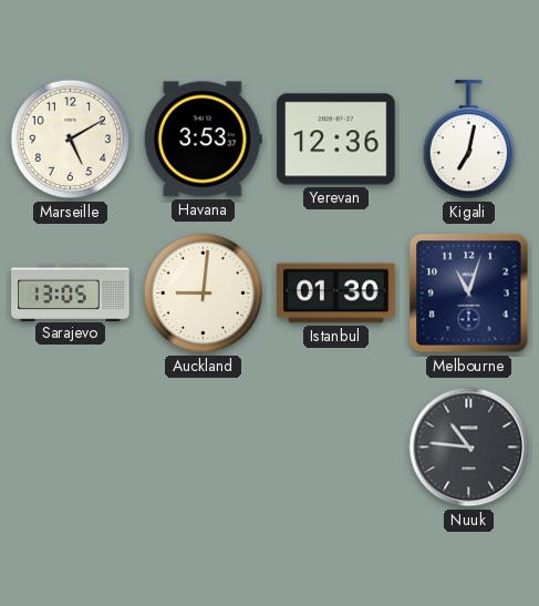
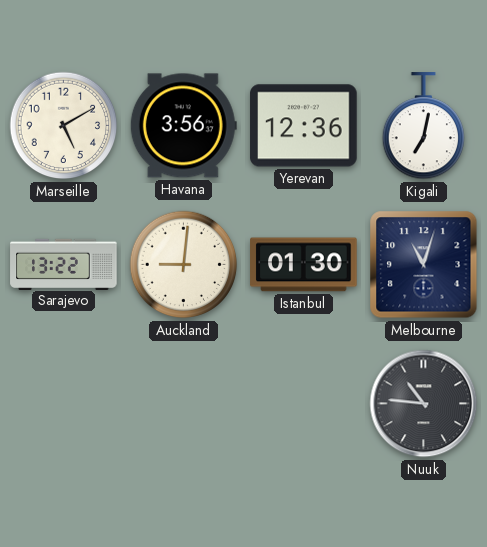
Havana: 3:53 -> 3:56
Sarajevo: 13:05 -> 13:22
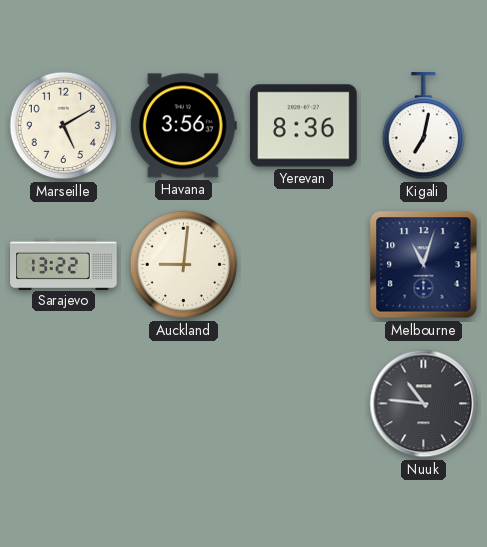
Yerevan: 12:36 -> 8:36
Istanbul: 01:30 -> none
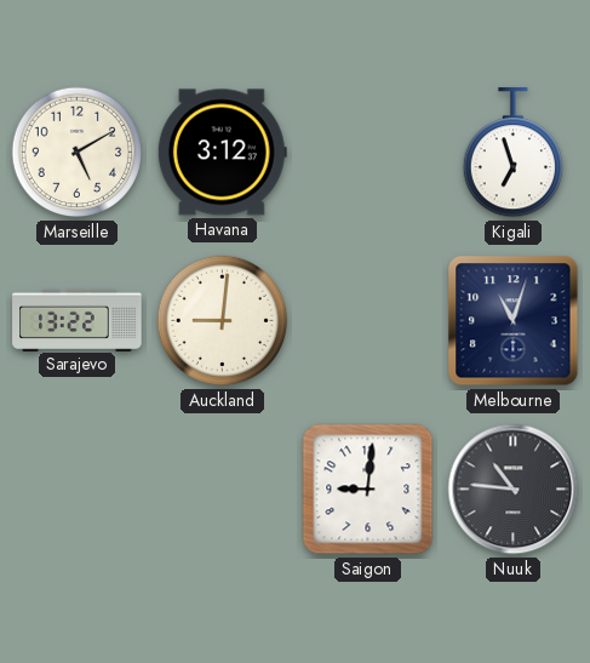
Havana: 3:56 -> 3:12
Yerevan: 8:36 -> none
Kigali: 7:02 -> 6:57
Saigon: none -> 9:01
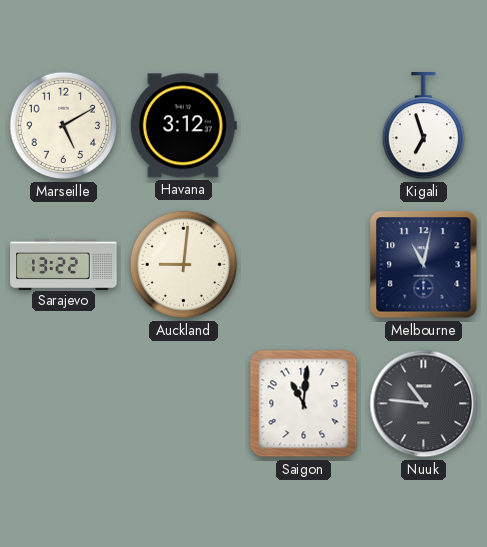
Melbourne: 11:03 -> 11:02
Saigon: 9:01 -> 11:01
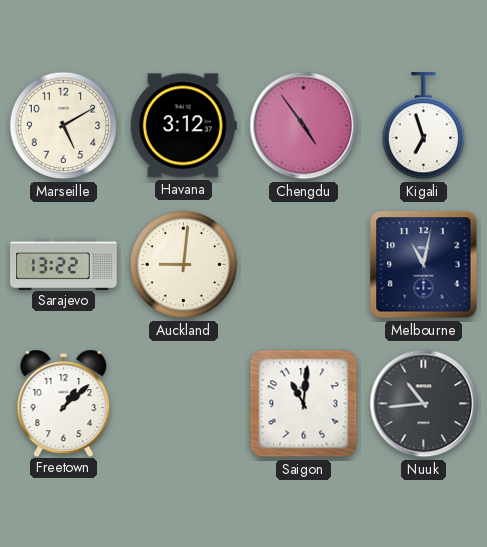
Chengdu: none -> 4:54
Freetown: none -> 1:08
Nuuk: 10:46 -> 10:44
